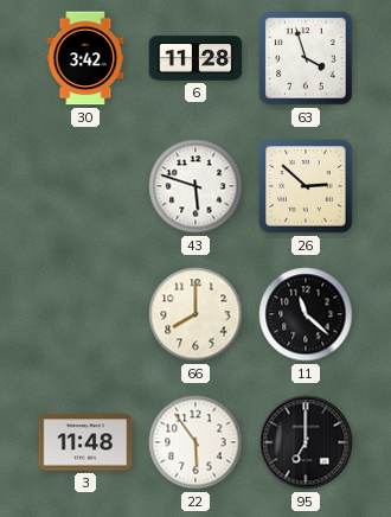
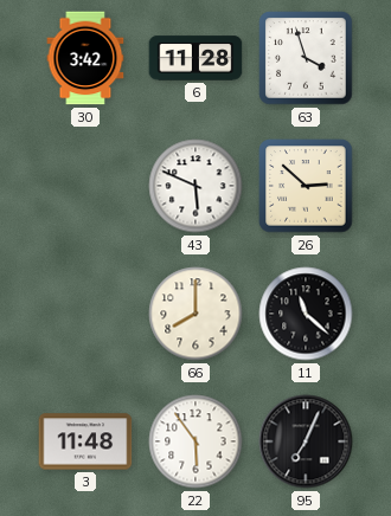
43: 5:48 -> 5:49
95: 7:00 -> 7:04
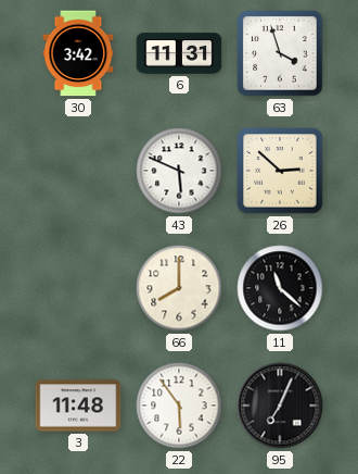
6: 11:28 -> 11:31
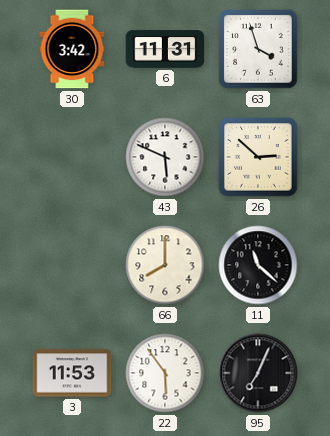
3: 11:48 -> 11:53
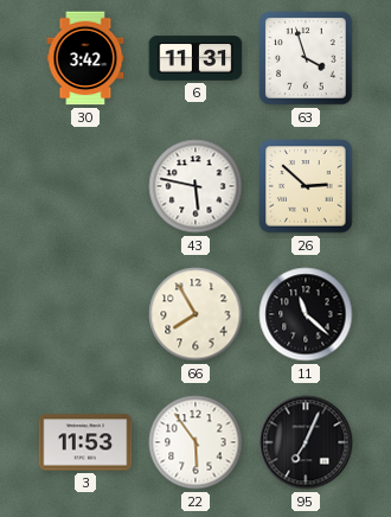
43: 5:49 -> 5:47
66: 8:00 -> 7:55
